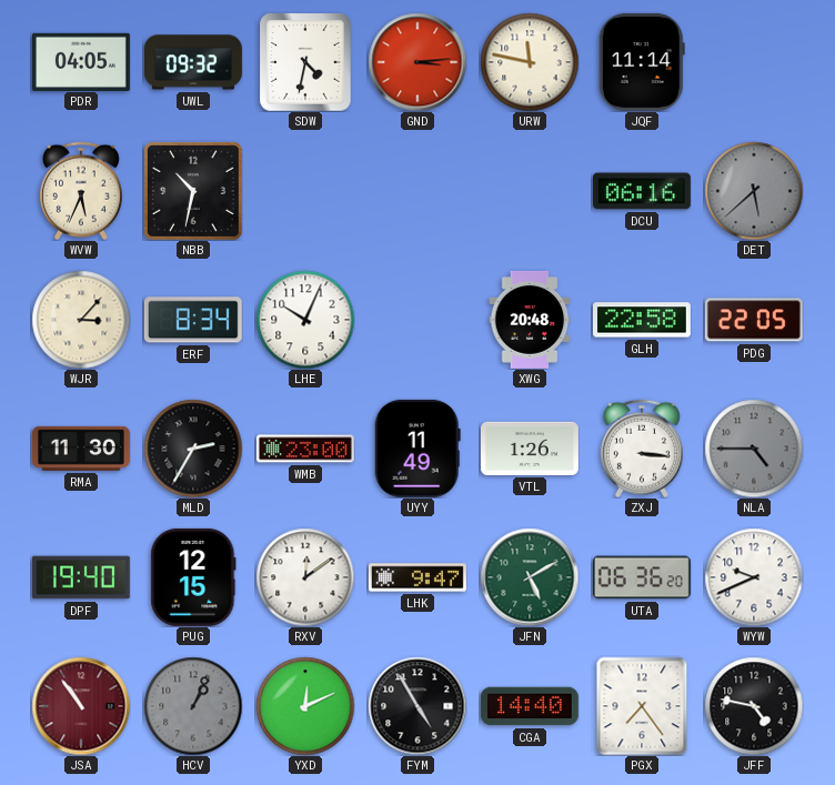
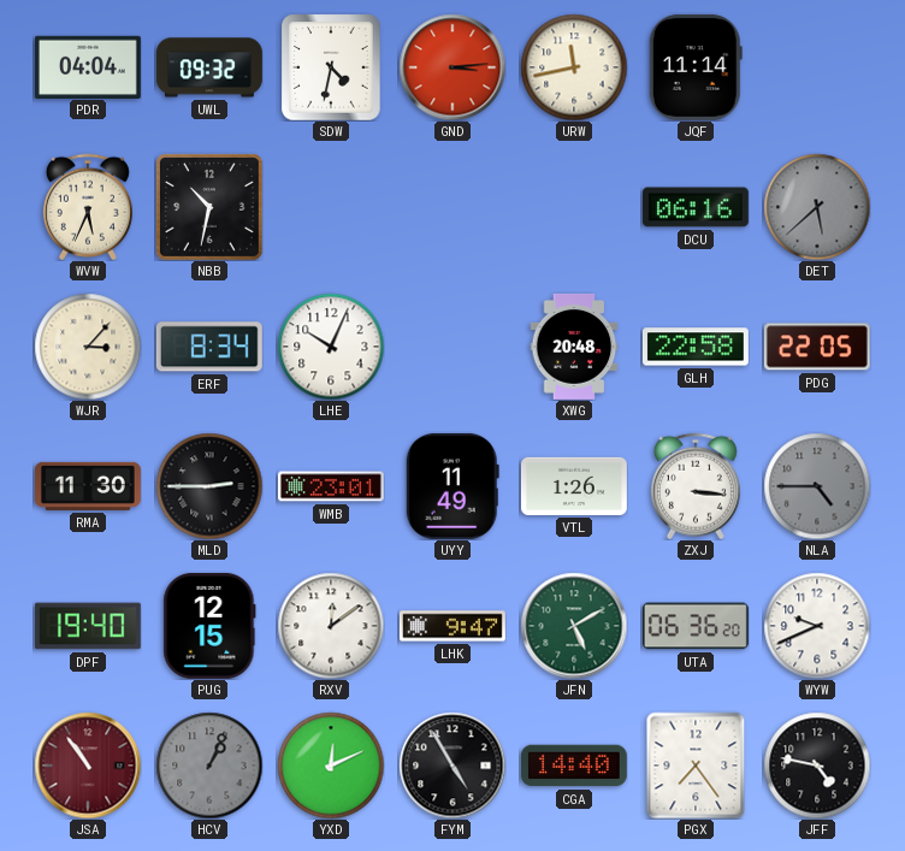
PDR: 04:05 -> 04:04
URW: 11:47 -> 11:43
MLD: 2:35 -> 2:45
WMB: 23:00 -> 23:01
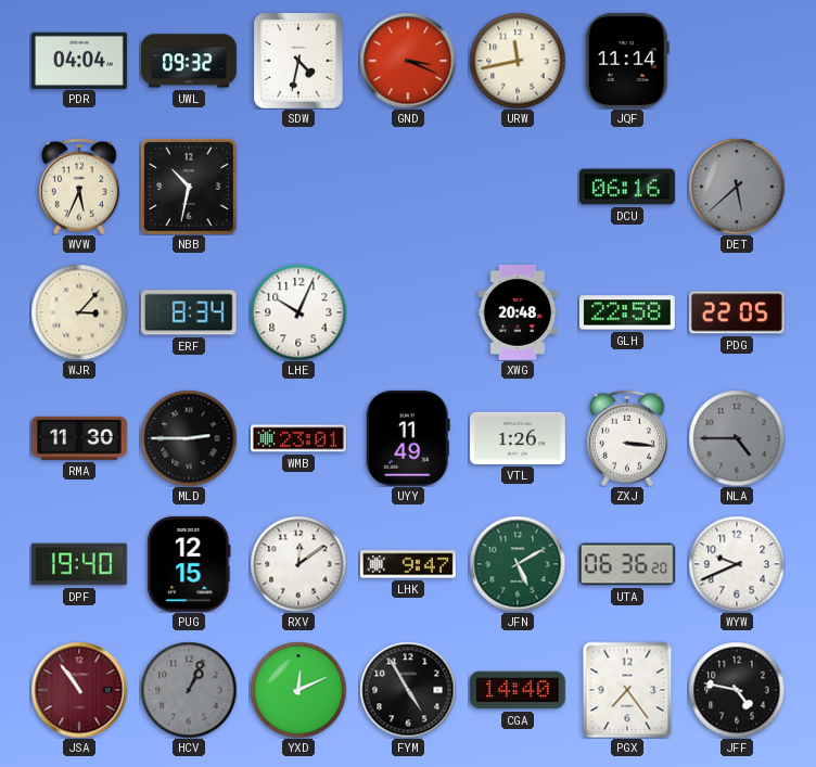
GND: 3:14 -> 3:19
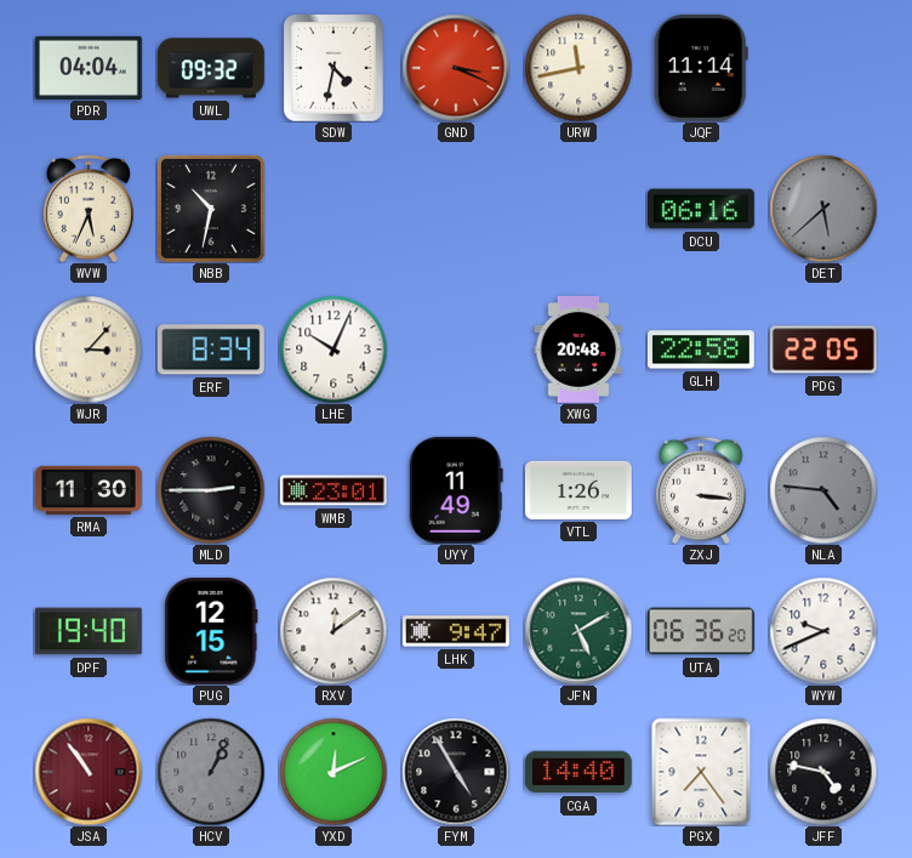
NLA: 4:45 -> 4:46
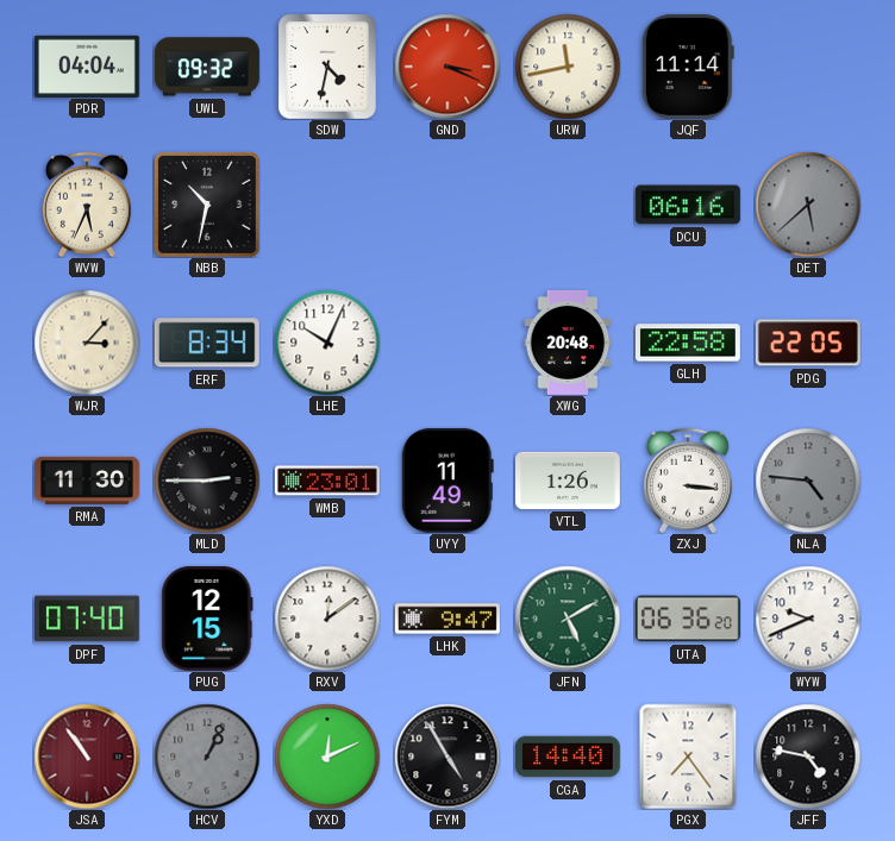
DPF: 19:40 -> 07:40
